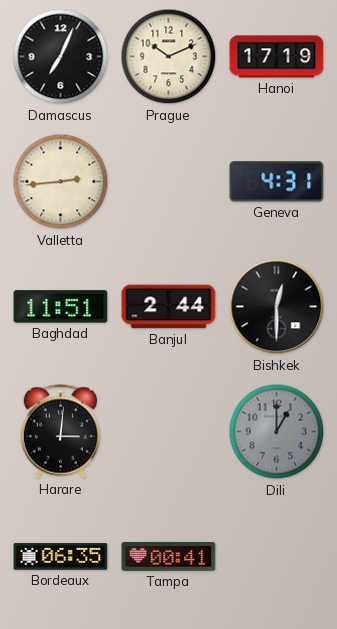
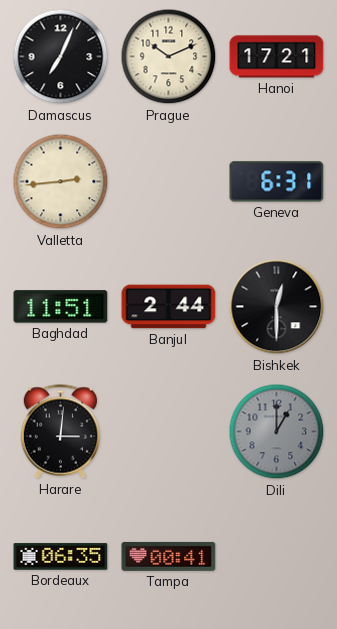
Hanoi: 17:19 -> 17:21
Geneva: 4:31 -> 6:31
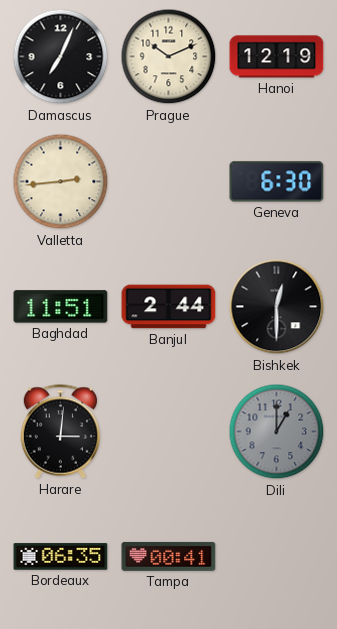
Hanoi: 17:21 -> 12:19
Geneva: 6:31 -> 6:30
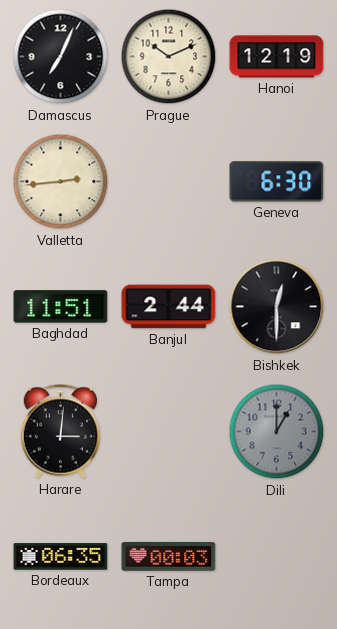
Tampa: 00:41 -> 00:03
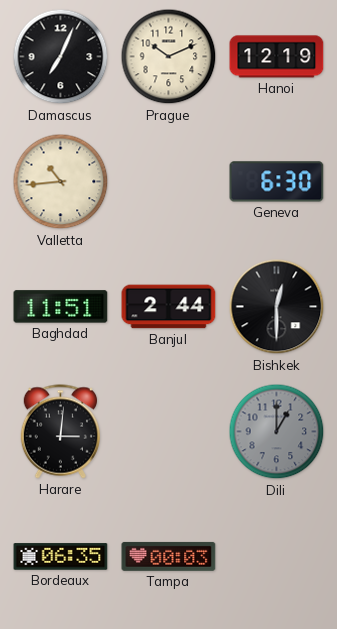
Valletta: 2:44 -> 10:44
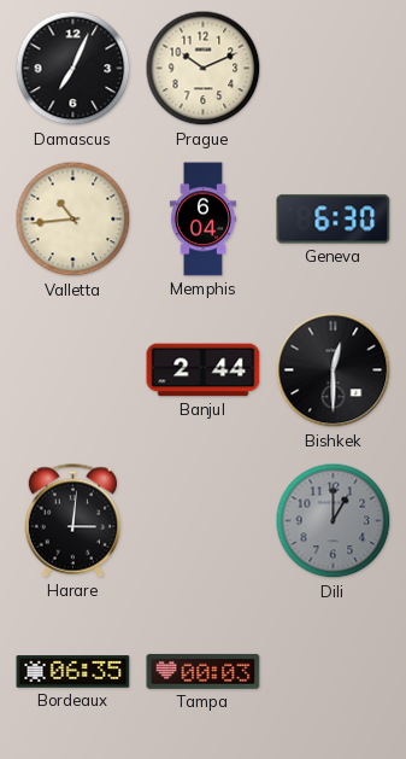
Hanoi: 12:19 -> none
Memphis: none -> 6:04
Baghdad: 11:51 -> none
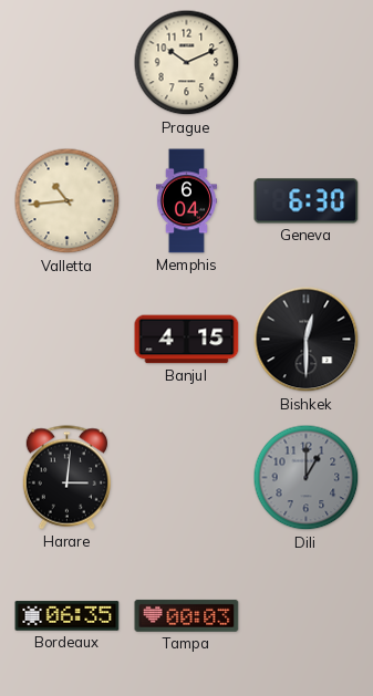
Damascus: 7:04 -> none
Banjul: 2:44 -> 4:15
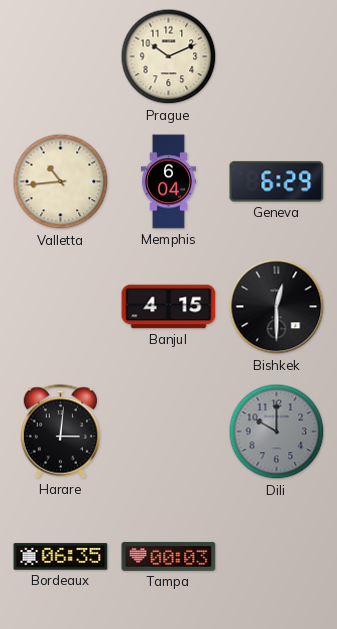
Geneva: 6:30 -> 6:29
Dili: 1:00 -> 10:00
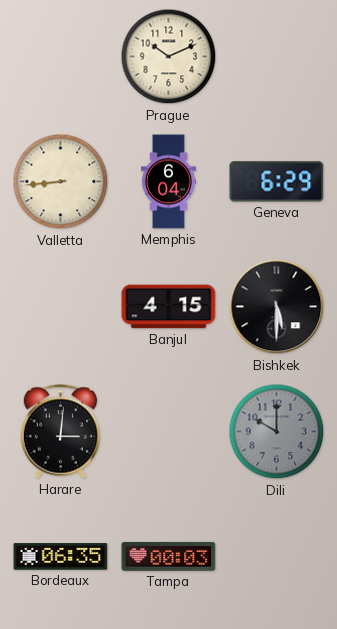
Valletta: 10:44 -> 8:44
Bishkek: 12:30 -> 5:30
